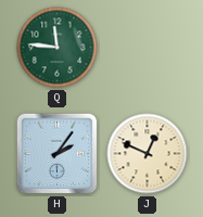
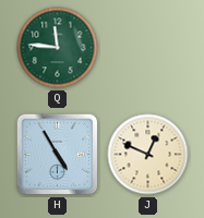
H: 2:06 -> 4:55
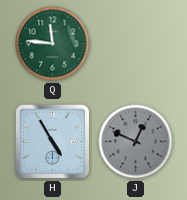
J dial: cream -> grey
